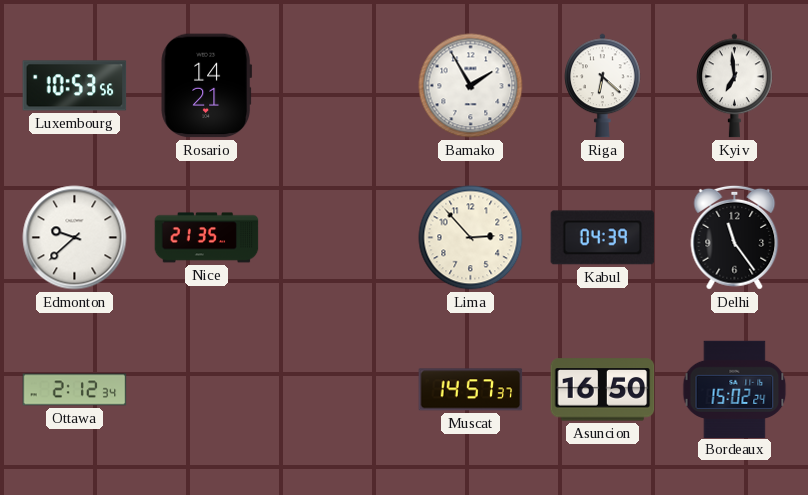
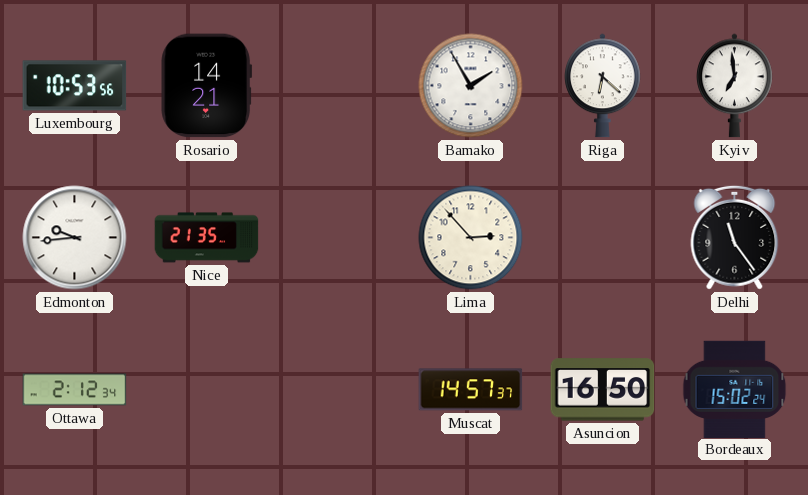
Edmonton: 9:38 -> 9:44
Kabul: 04:39 -> none
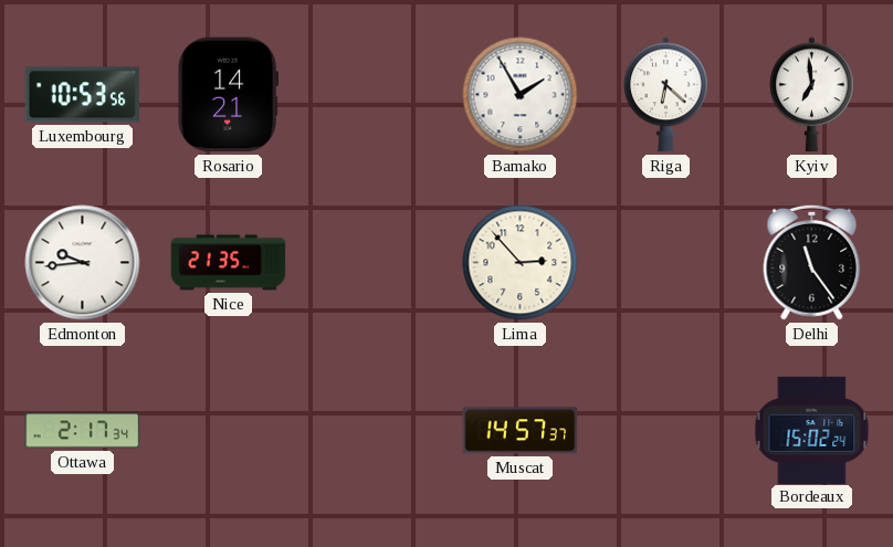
Ottawa: 2:12 -> 2:17
Asuncion: 16:50 -> none
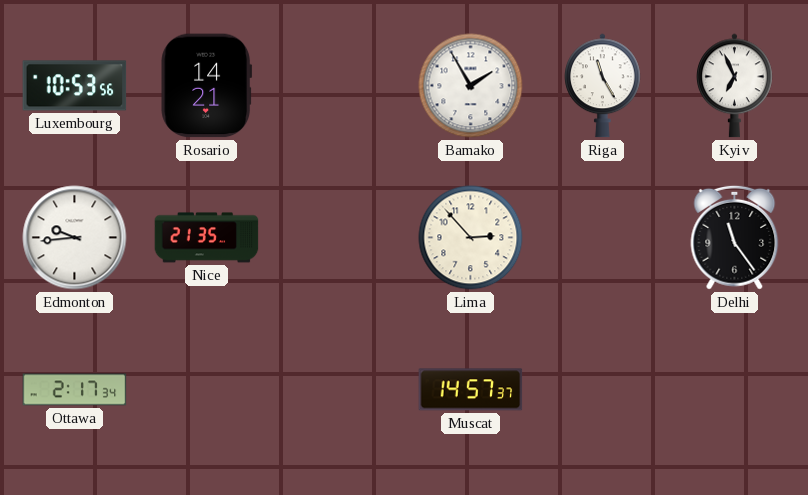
Riga: 6:22 -> 11:25
Kyiv: 6:59 -> 6:56
Bordeaux: 15:02 -> none
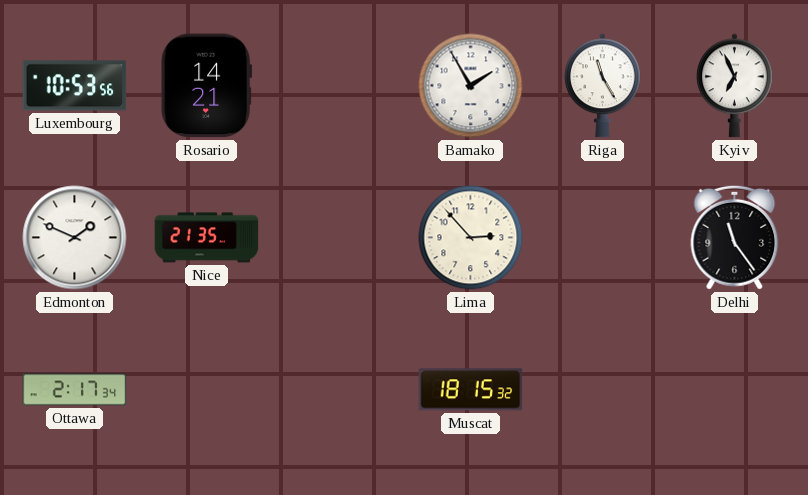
Edmonton: 9:44 -> 1:49
Muscat: 14:57 -> 18:15
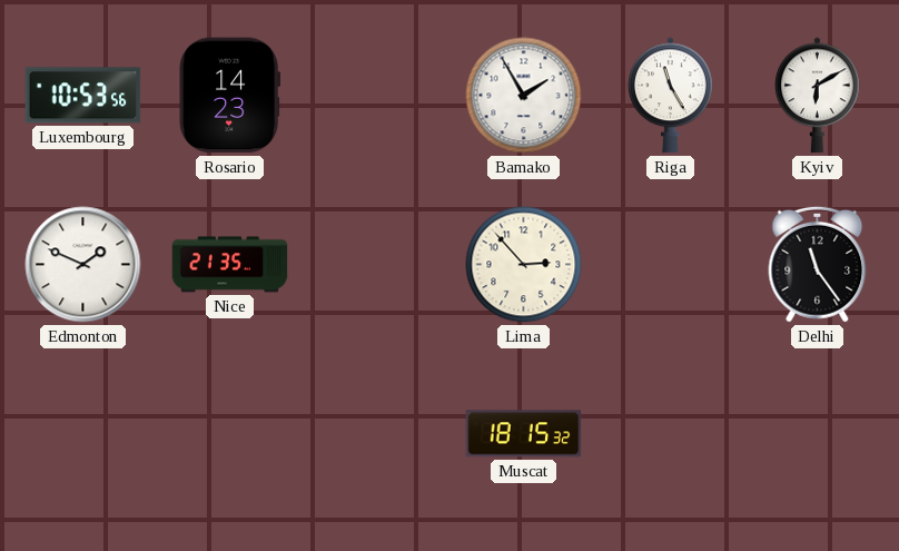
Rosario: 14:21 -> 14:23
Kyiv: 6:56 -> 6:10
Ottawa: 2:17 -> none
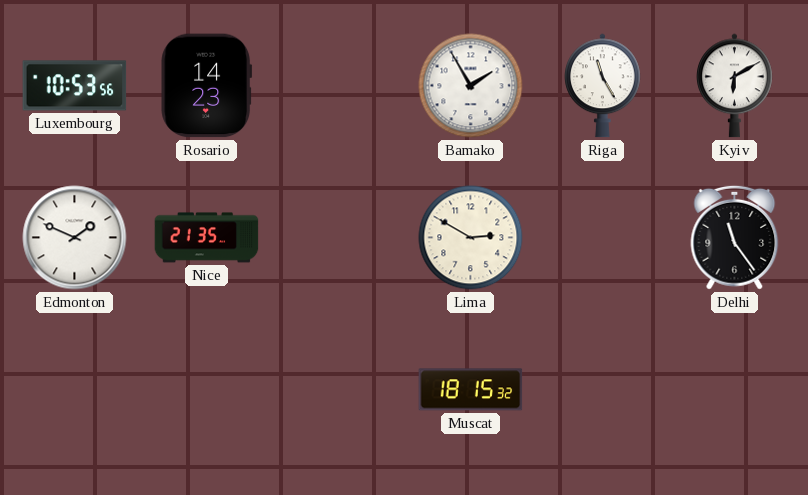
Lima: 2:53 -> 2:50
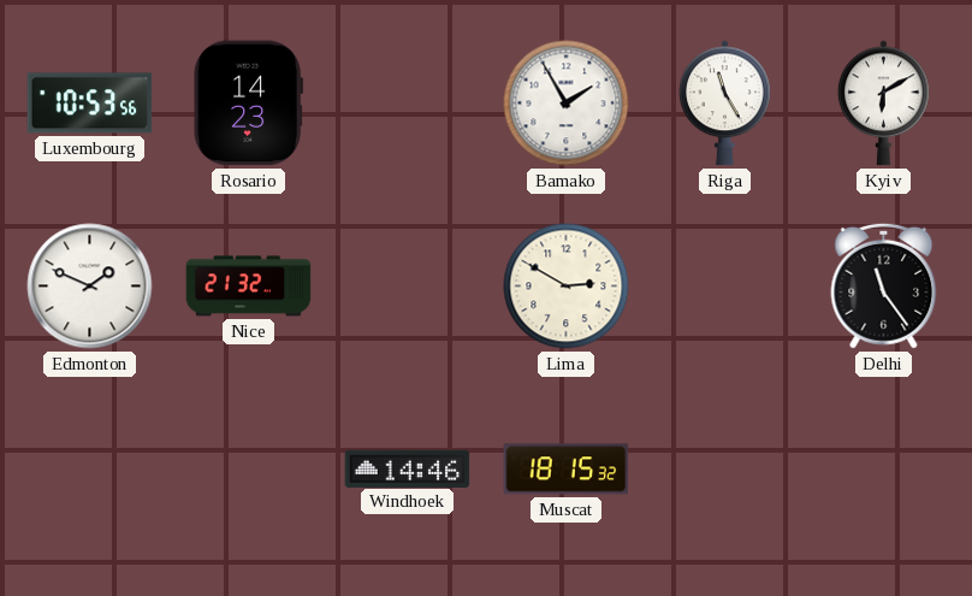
Nice: 21:35 -> 21:32
Windhoek: none -> 14:46
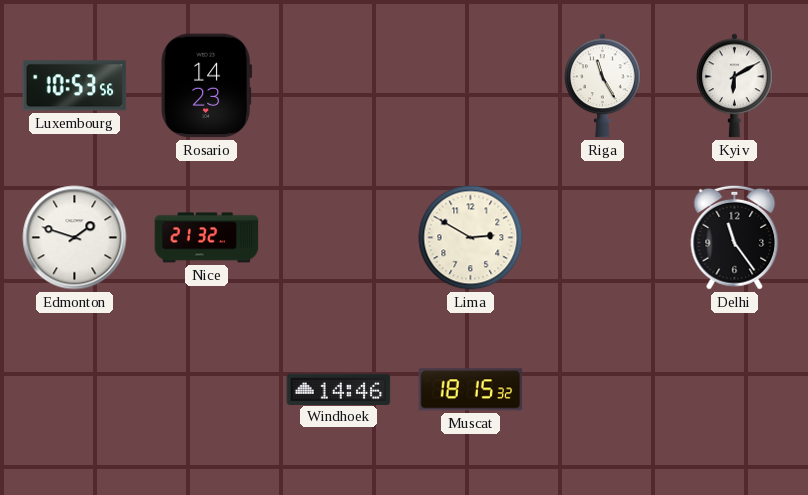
Bamako: 1:55 -> none
Edmonton: 1:49 -> 1:48
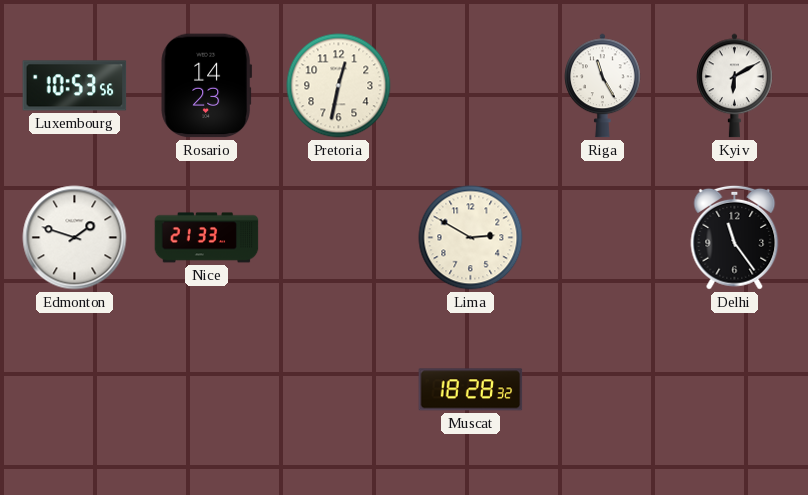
Pretoria: none -> 12:32
Nice: 21:32 -> 21:33
Windhoek: 14:46 -> none
Muscat: 18:15 -> 18:28
